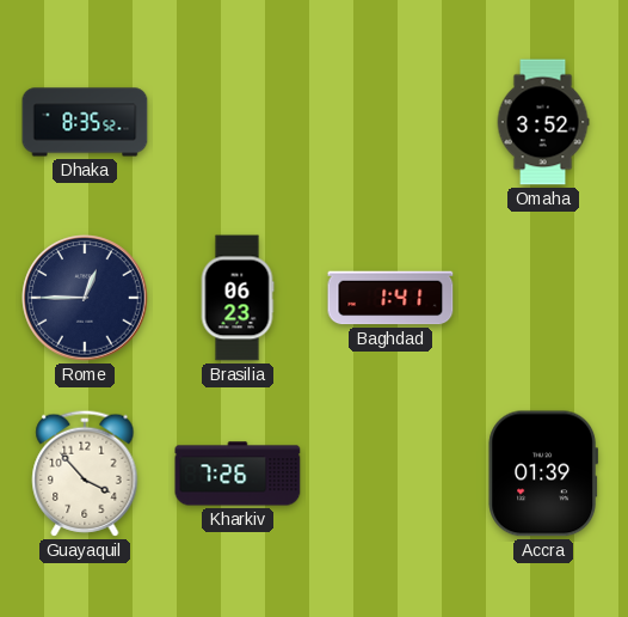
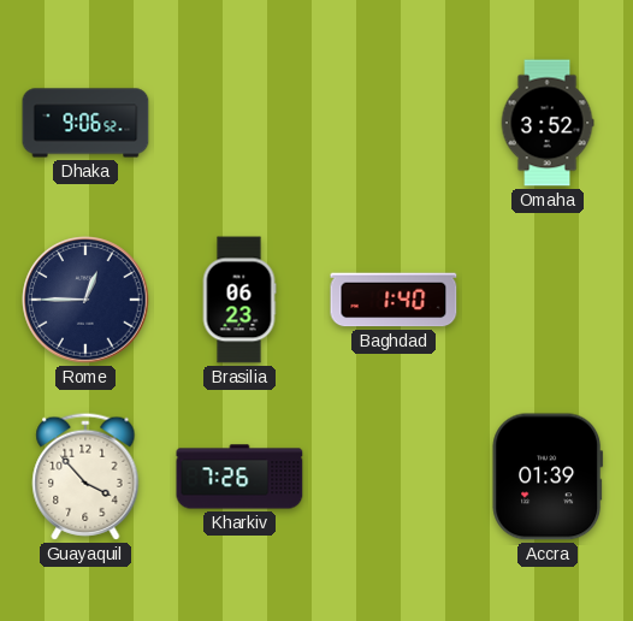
Dhaka: 8:35 -> 9:06
Baghdad: 1:41 -> 1:40
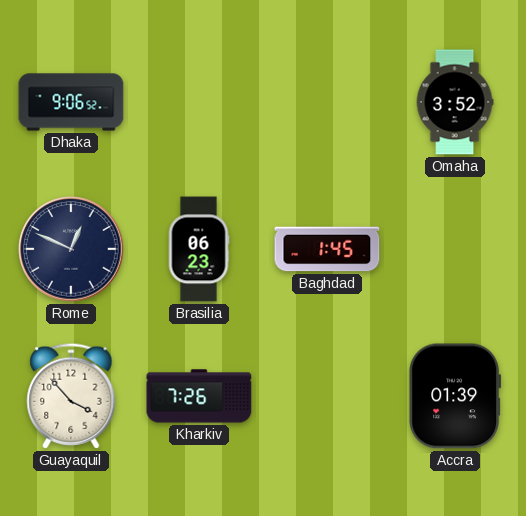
Rome: 12:45 -> 12:49
Baghdad: 1:40 -> 1:45
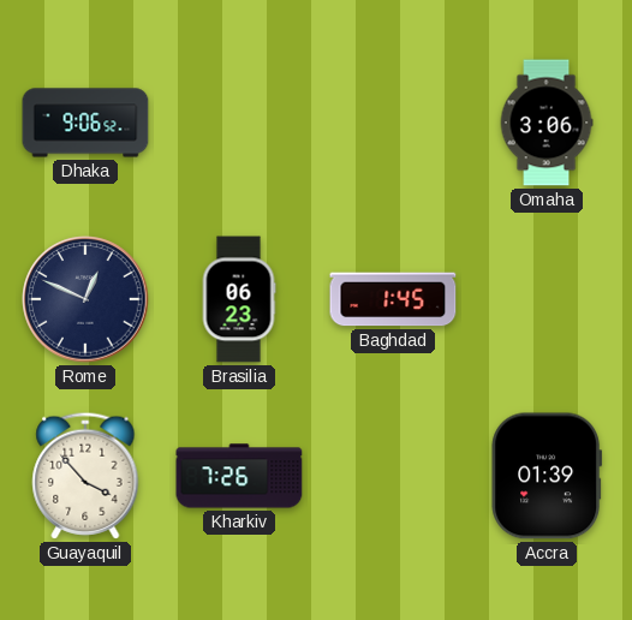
Omaha: 3:52 -> 3:06
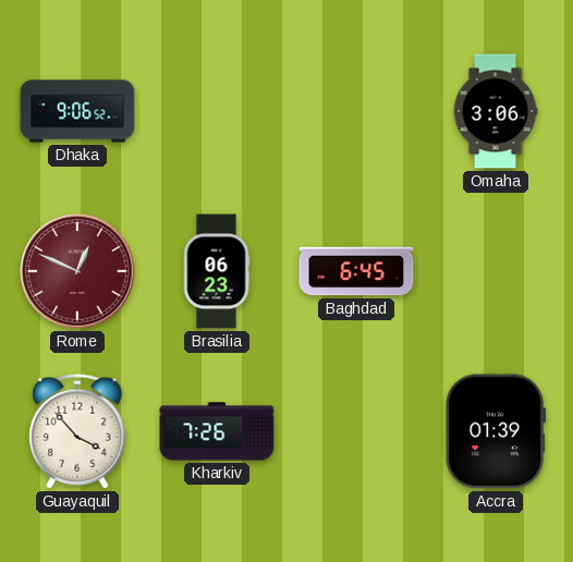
Rome dial: navy -> burgundy
Baghdad: 1:45 -> 6:45
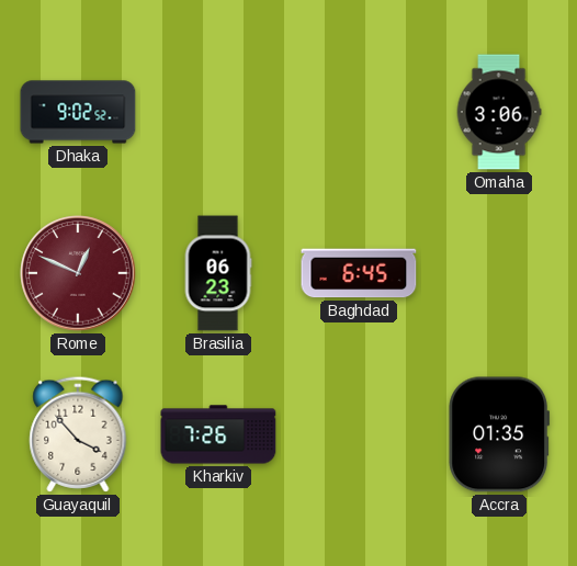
Dhaka: 9:06 -> 9:02
Accra: 01:39 -> 01:35
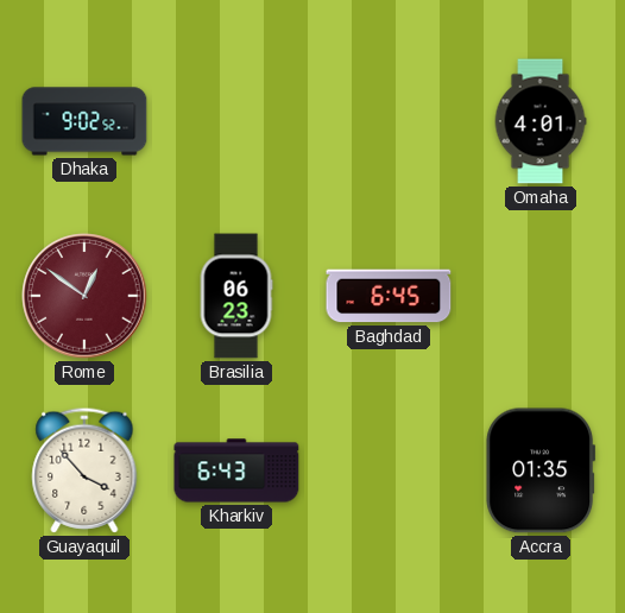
Omaha: 3:06 -> 4:01
Rome: 12:49 -> 12:51
Kharkiv: 7:26 -> 6:43
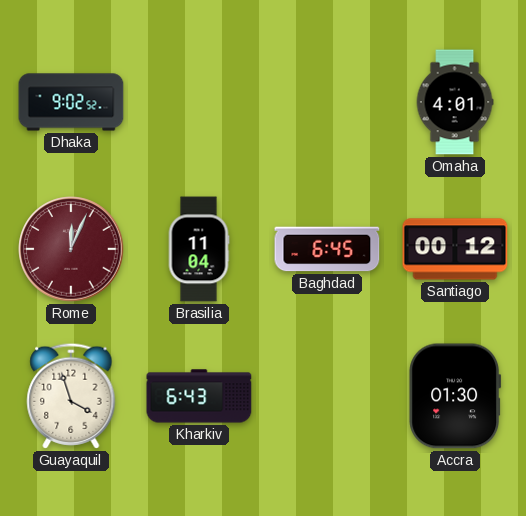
Rome: 12:51 -> 12:04
Brasilia: 06:23 -> 11:04
Santiago: none -> 00:12
Guayaquil: 3:53 -> 3:57
Accra: 01:35 -> 01:30
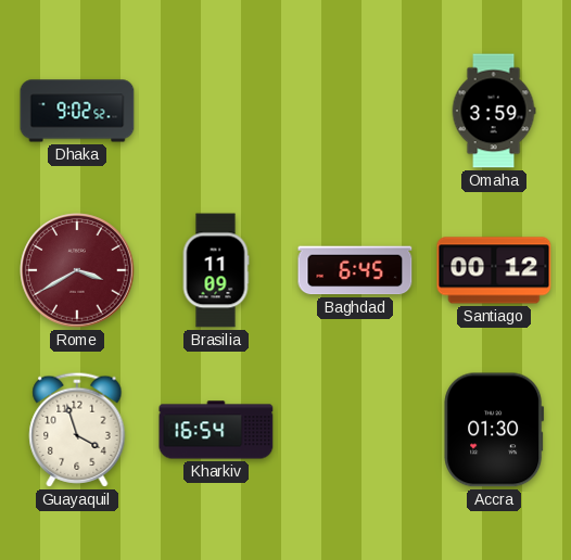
Omaha: 4:01 -> 3:59
Rome: 12:04 -> 3:40
Brasilia: 11:04 -> 11:09
Kharkiv: 6:43 -> 16:54
